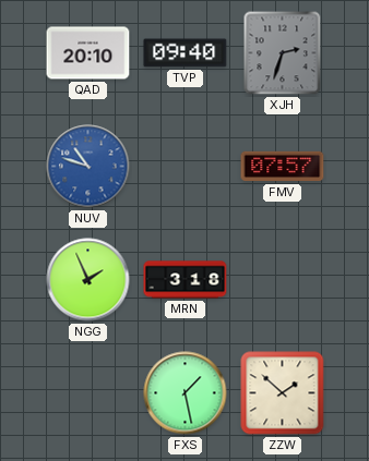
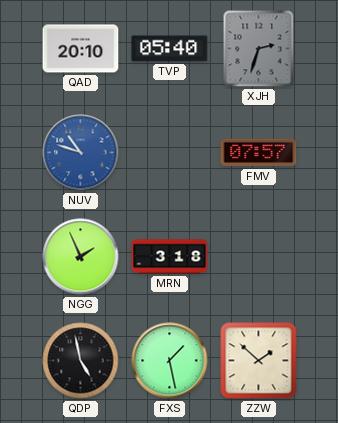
TVP: 09:40 -> 05:40
QDP: none -> 4:58
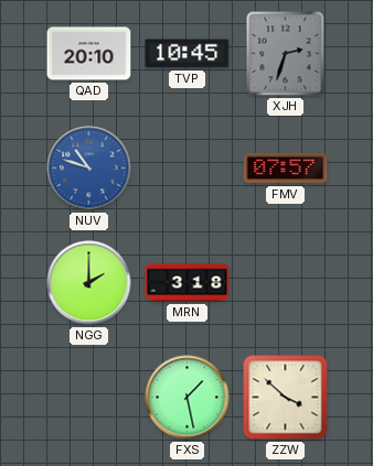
TVP: 05:40 -> 10:45
NGG: 1:56 -> 2:00
QDP: 4:58 -> none
ZZW: 1:52 -> 3:52
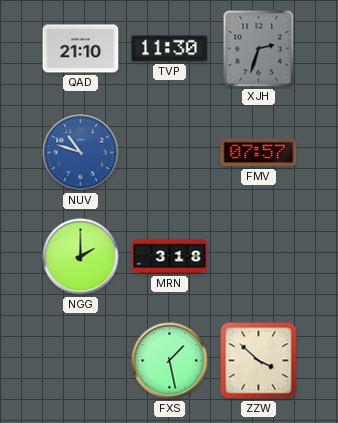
QAD: 20:10 -> 21:10
TVP: 10:45 -> 11:30
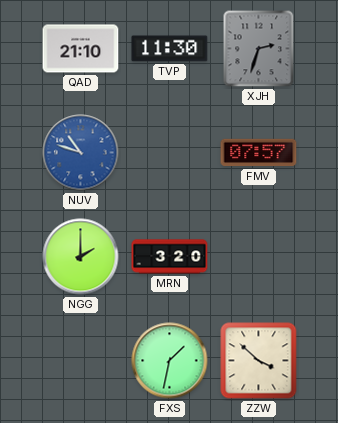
MRN: 3:18 -> 3:20
FXS: 1:28 -> 1:32
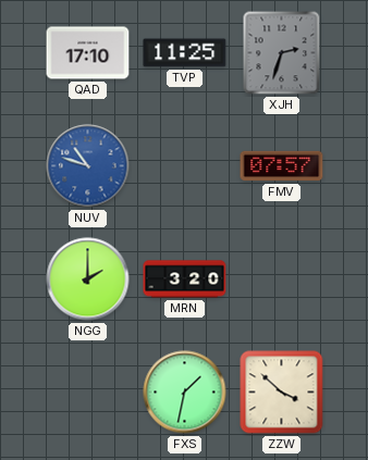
QAD: 21:10 -> 17:10
TVP: 11:30 -> 11:25
